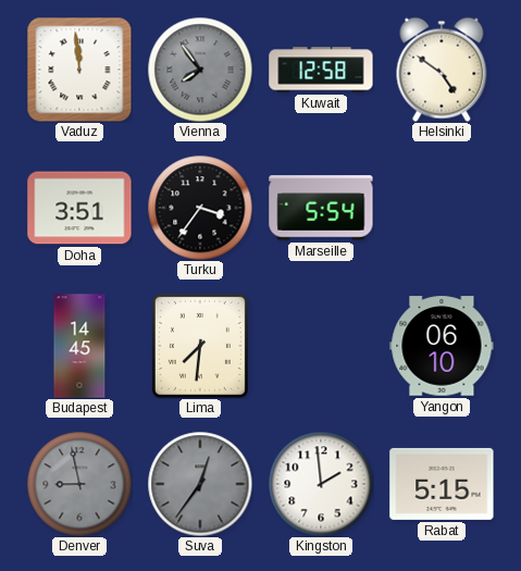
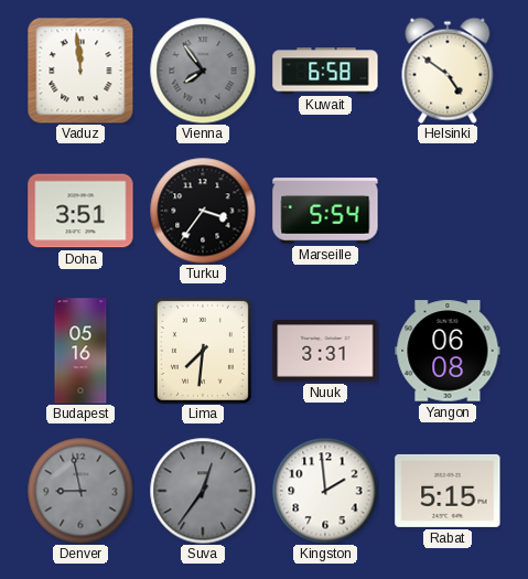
Kuwait: 12:58 -> 6:58
Budapest: 14:45 -> 05:16
Nuuk: none -> 3:31
Yangon: 06:10 -> 06:08
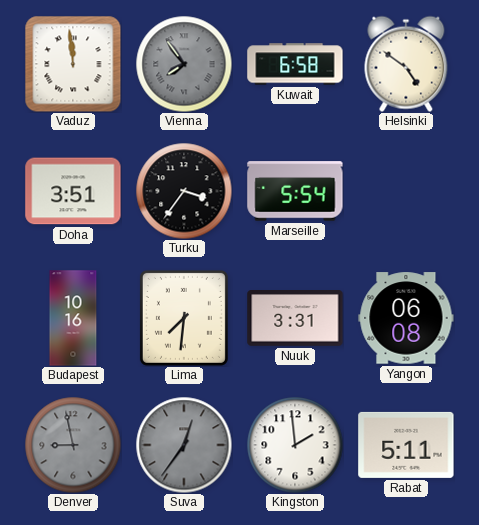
Budapest: 05:16 -> 10:16
Rabat: 5:15 -> 5:11
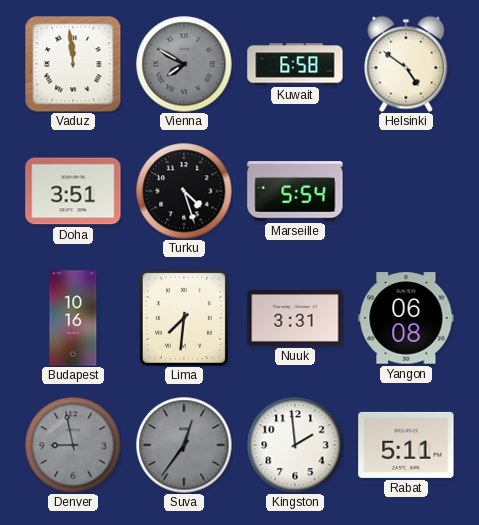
Vienna: 7:54 -> 7:50
Turku: 3:36 -> 4:27
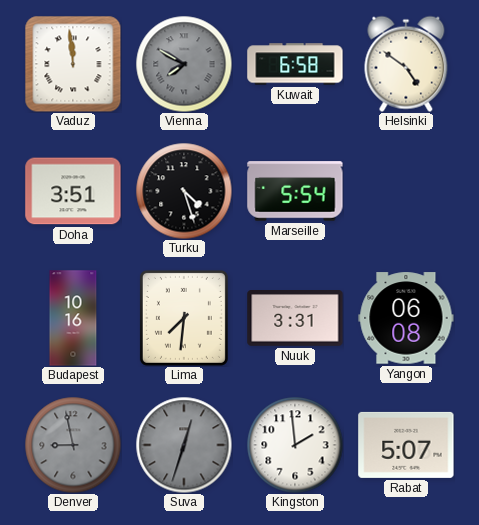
Suva: 12:36 -> 12:33
Rabat: 5:11 -> 5:07
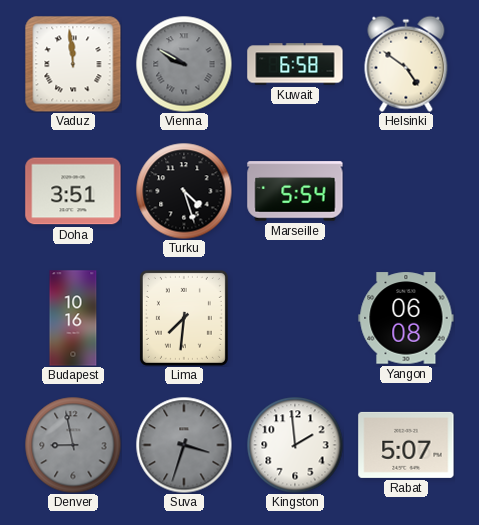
Vienna: 7:50 -> 9:50
Nuuk: 3:31 -> none
Suva: 12:33 -> 3:33
